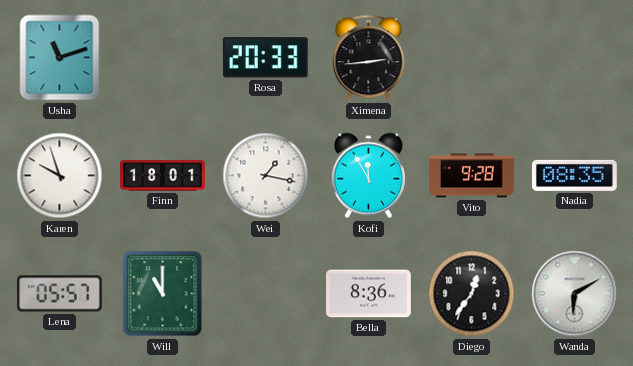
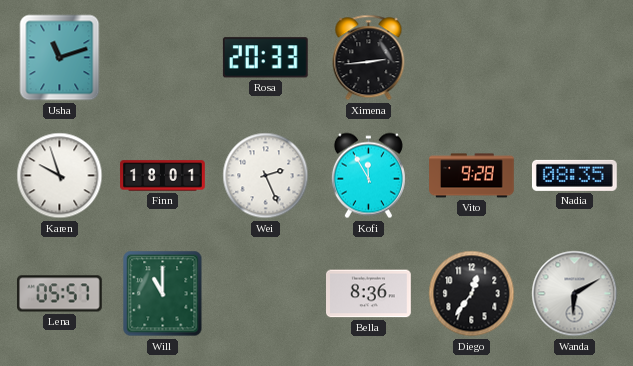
Wei: 1:17 -> 2:26
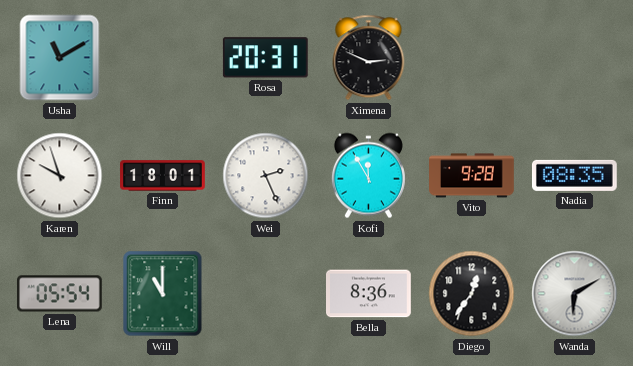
Usha: 11:12 -> 11:10
Rosa: 20:33 -> 20:31
Ximena: 2:44 -> 2:49
Lena: 05:57 -> 05:54
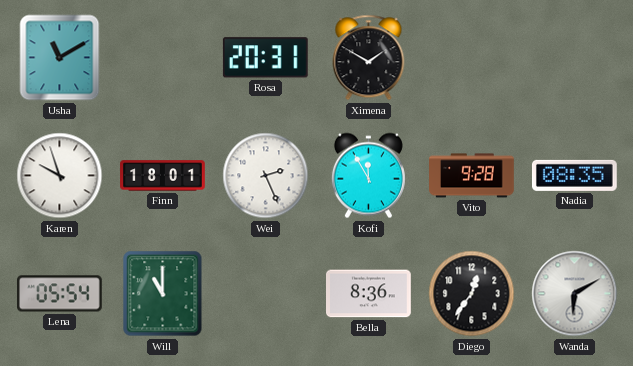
Ximena: 2:49 -> 1:50
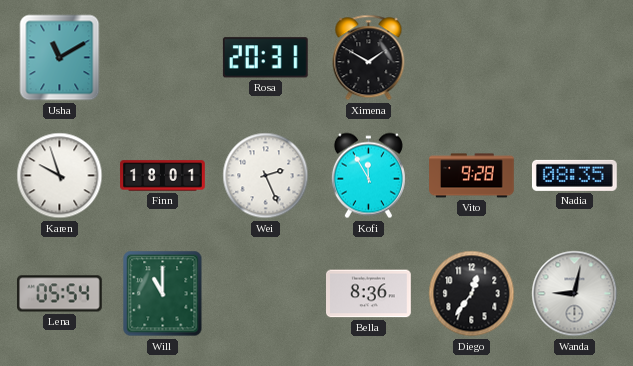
Wanda: 6:10 -> 9:02
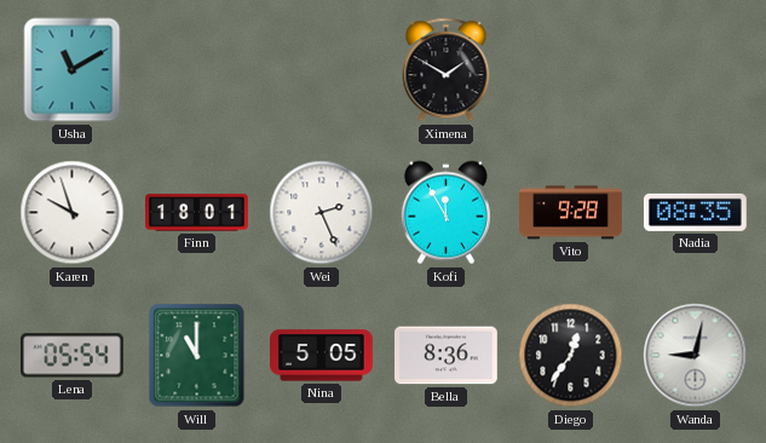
Rosa: 20:31 -> none
Nina: none -> 5:05
